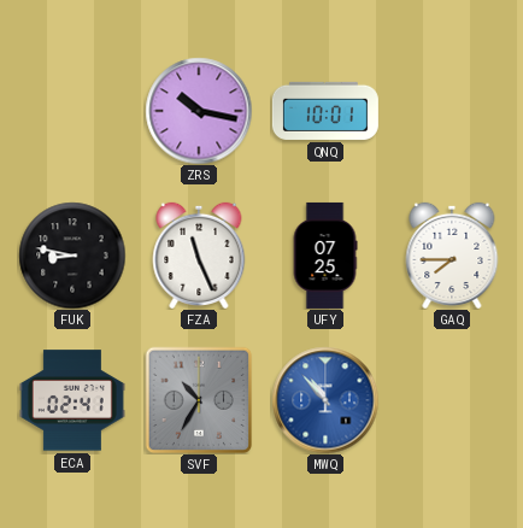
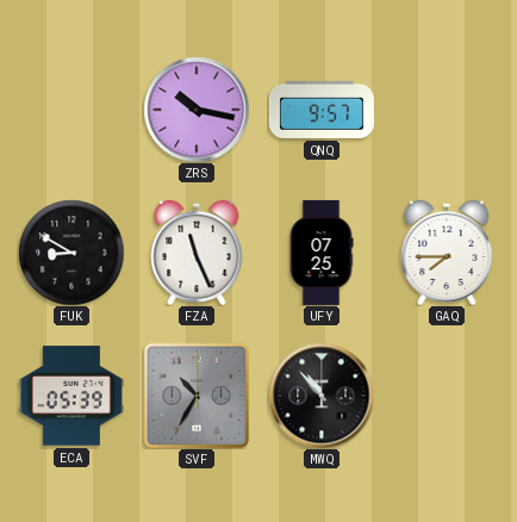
QNQ: 10:01 -> 9:57
FUK: 8:47 -> 8:50
ECA: 02:41 -> 05:39
MWQ dial: blue -> black
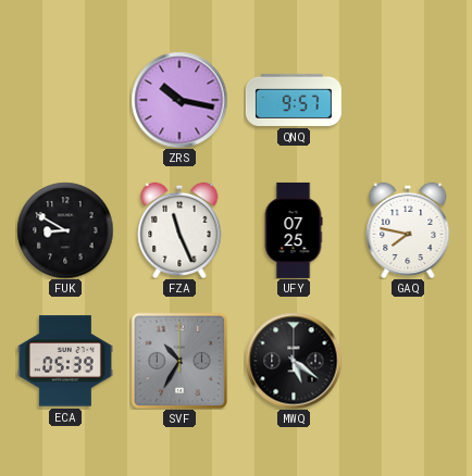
GAQ: 7:45 -> 7:47
MWQ: 10:53 -> 5:21
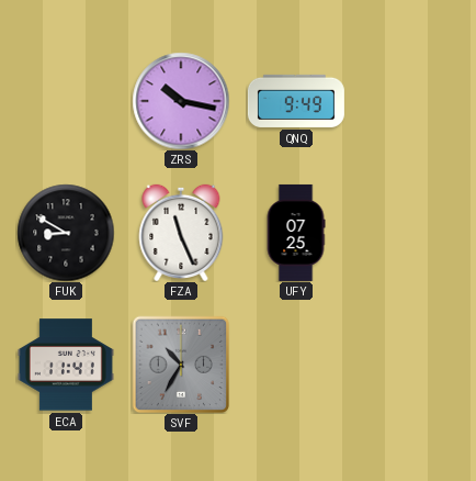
QNQ: 9:57 -> 9:49
GAQ: 7:47 -> none
ECA: 05:39 -> 11:41
MWQ: 5:21 -> none
